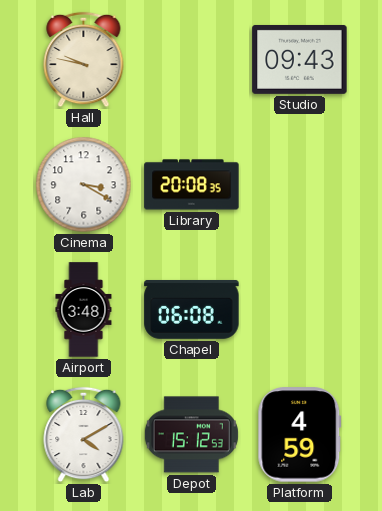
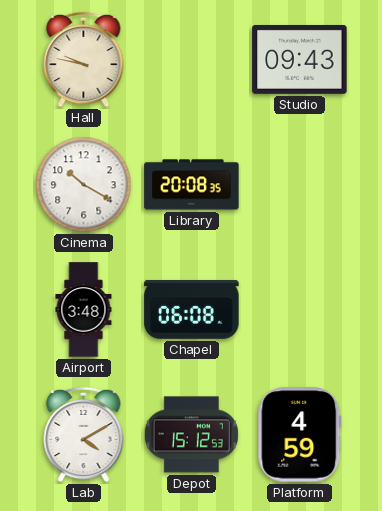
Cinema: 3:20 -> 10:20
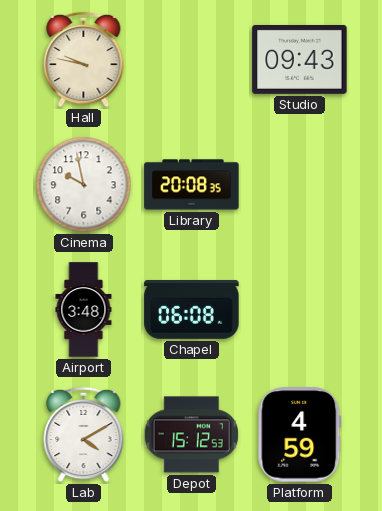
Cinema: 10:20 -> 9:58
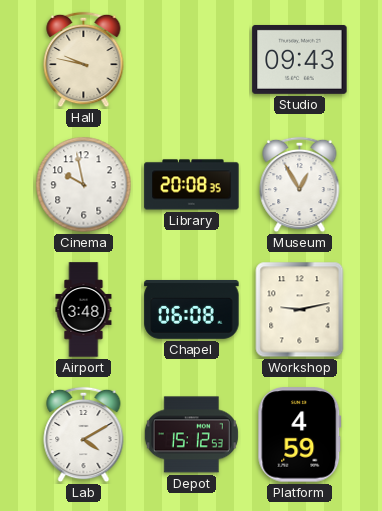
Museum: none -> 12:55
Workshop: none -> 9:13
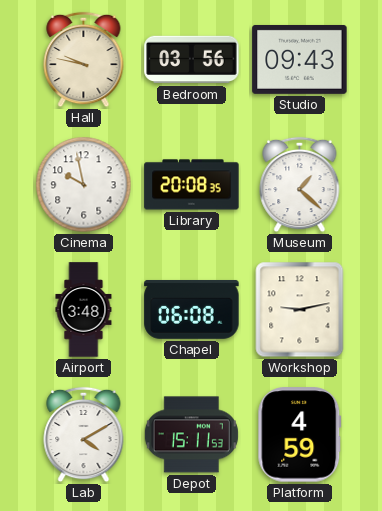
Bedroom: none -> 03:56
Museum: 12:55 -> 1:22
Depot: 15:12 -> 15:11
